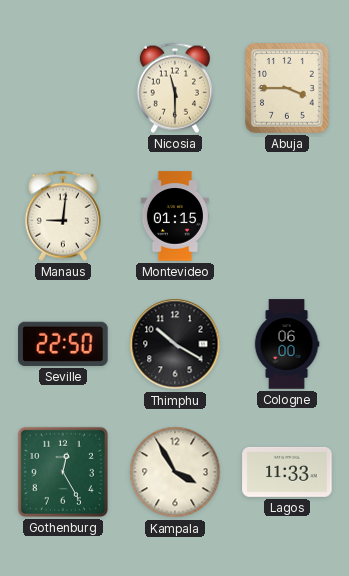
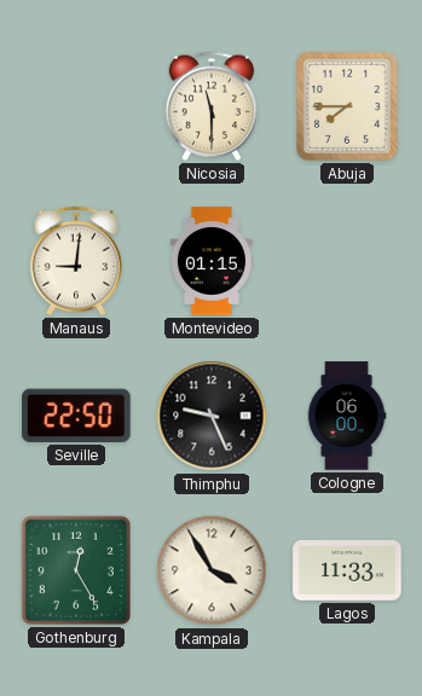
Abuja: 3:45 -> 7:45
Thimphu: 10:20 -> 9:26
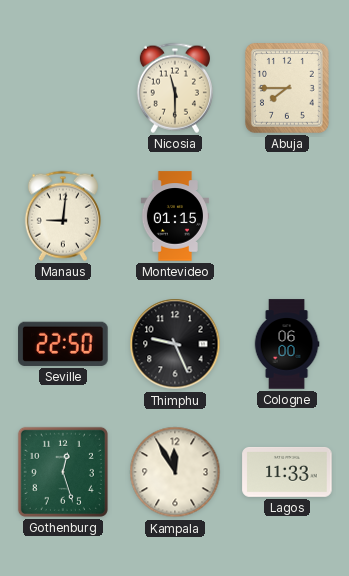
Gothenburg: 12:25 -> 12:27
Kampala: 3:55 -> 11:55
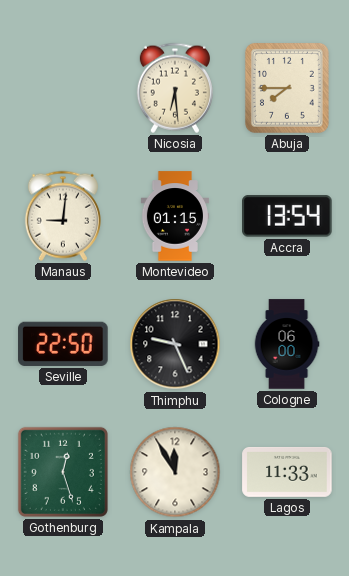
Nicosia: 11:30 -> 6:29
Accra: none -> 13:54
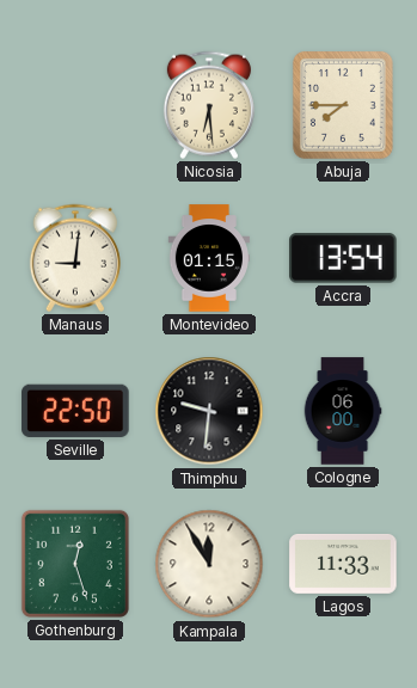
Thimphu: 9:26 -> 9:31
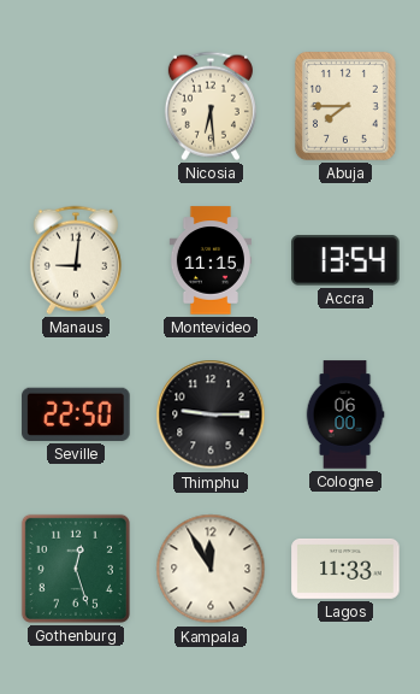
Montevideo: 01:15 -> 11:15
Thimphu: 9:31 -> 9:15
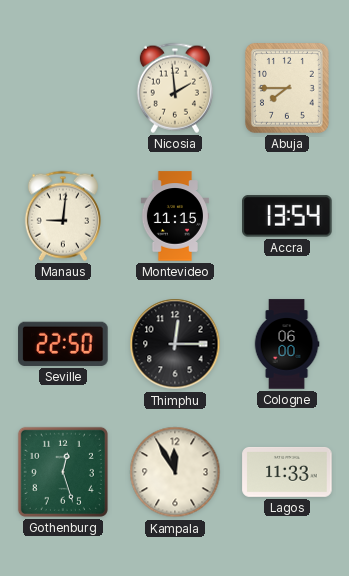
Nicosia: 6:29 -> 1:59
Thimphu: 9:15 -> 12:15
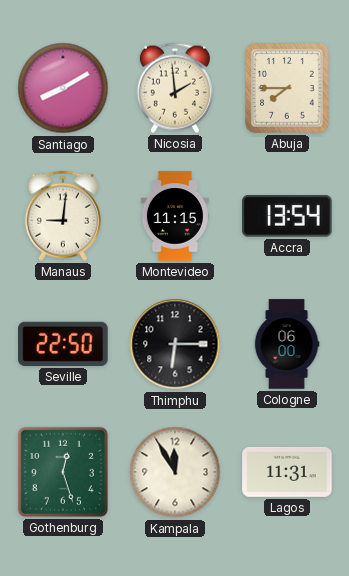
Santiago: none -> 8:10
Thimphu: 12:15 -> 6:15
Lagos: 11:33 -> 11:31
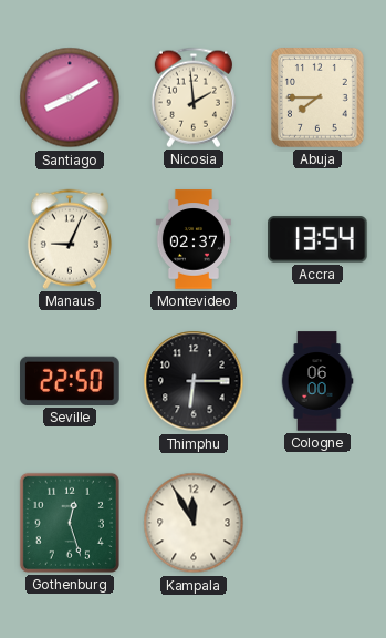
Manaus: 9:01 -> 9:04
Montevideo: 11:15 -> 02:37
Lagos: 11:31 -> none
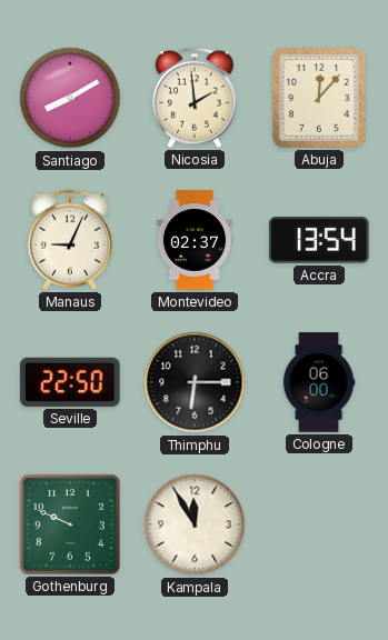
Abuja: 7:45 -> 12:07
Gothenburg: 12:27 -> 9:49
